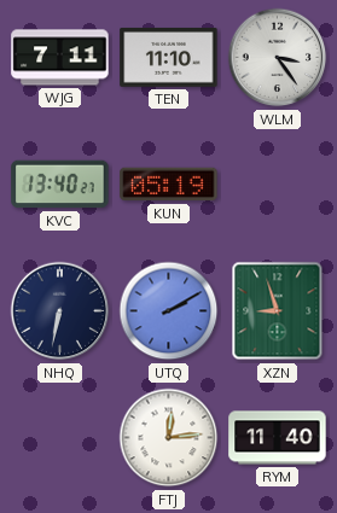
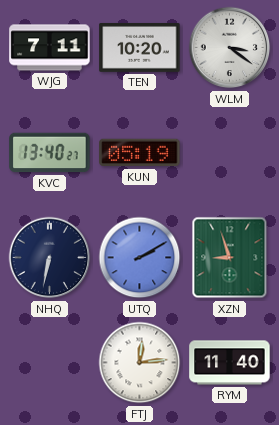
TEN: 11:10 -> 10:20
WLM: 3:24 -> 3:21
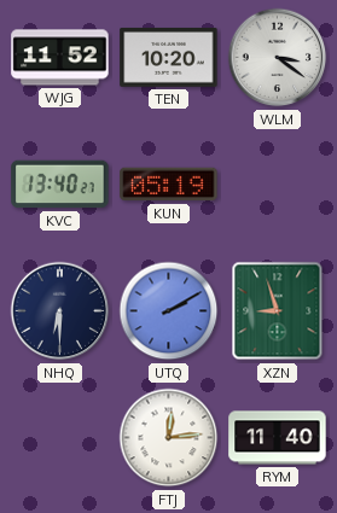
WJG: 7:11 -> 11:52
NHQ: 6:32 -> 6:30
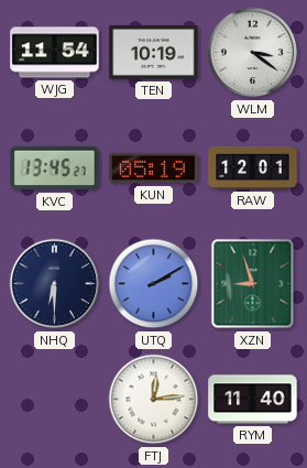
WJG: 11:52 -> 11:54
TEN: 10:20 -> 10:19
KVC: 13:40 -> 13:45
RAW: none -> 12:01
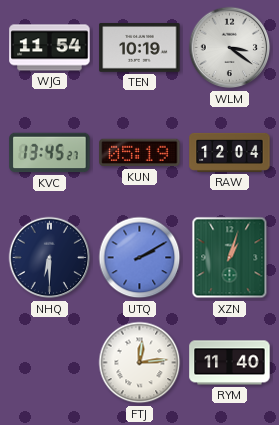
RAW: 12:01 -> 12:04
XZN: 8:57 -> 1:03
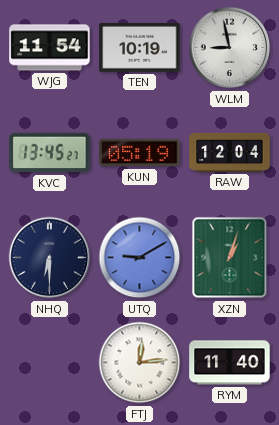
WLM: 3:21 -> 8:58
UTQ: 2:10 -> 9:10
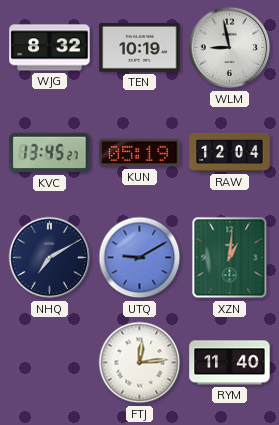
WJG: 11:54 -> 8:32
NHQ: 6:30 -> 7:10
XZN: 1:03 -> 1:01
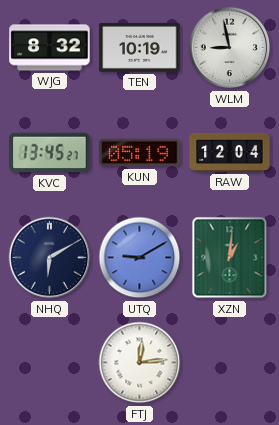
NHQ: 7:10 -> 6:10
RYM: 11:40 -> none
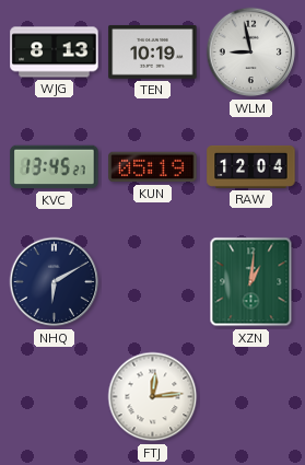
WJG: 8:32 -> 8:13
UTQ: 9:10 -> none
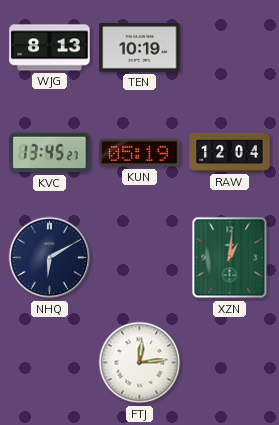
WLM: 8:58 -> none
